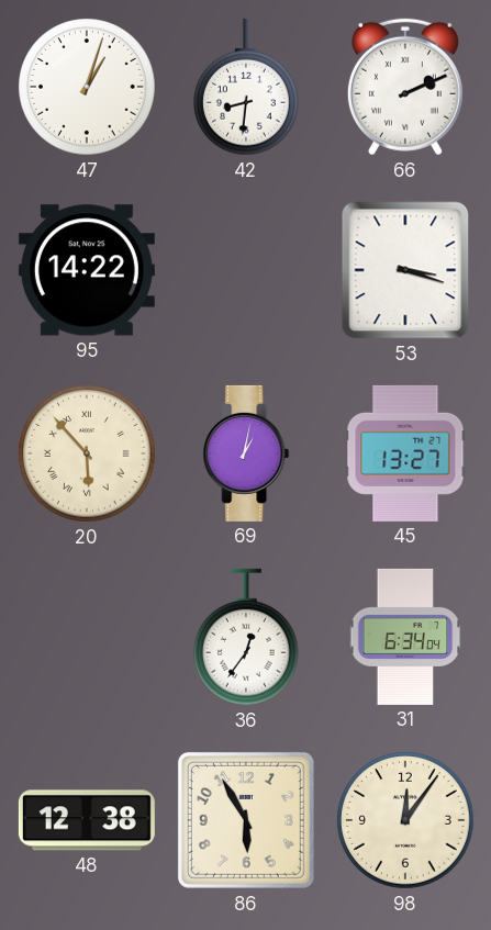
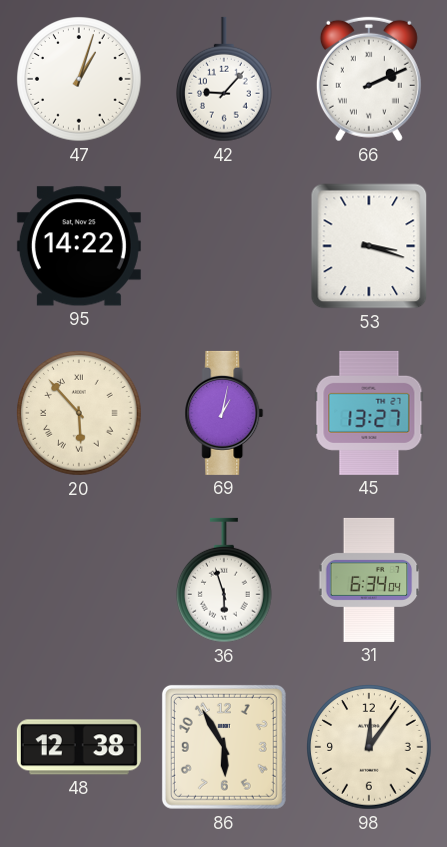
42: 8:31 -> 9:07
36: 12:36 -> 5:57
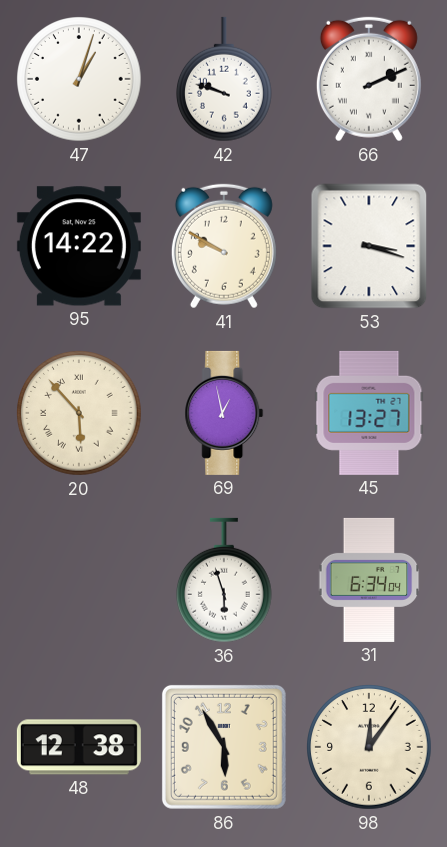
42: 9:07 -> 9:48
41: none -> 9:50
69: 1:02 -> 12:58
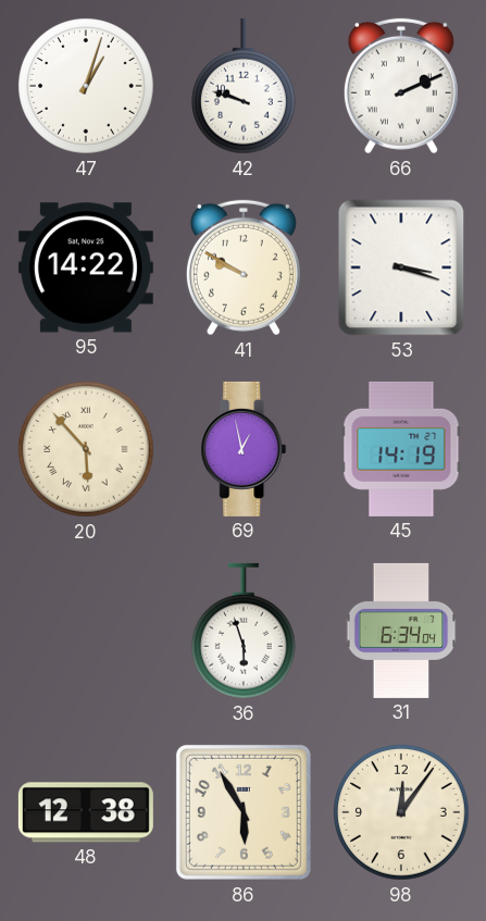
45: 13:27 -> 14:19
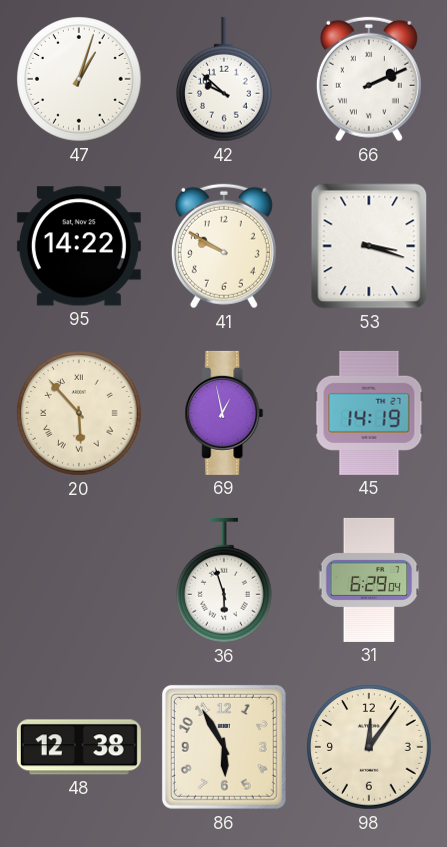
42: 9:48 -> 9:52
31: 6:34 -> 6:29
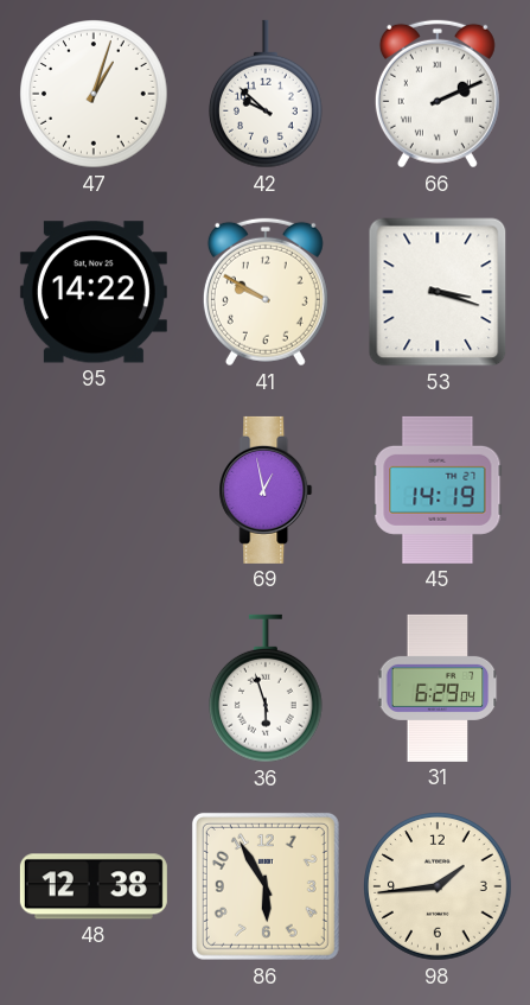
20: 5:53 -> none
98: 12:06 -> 1:44
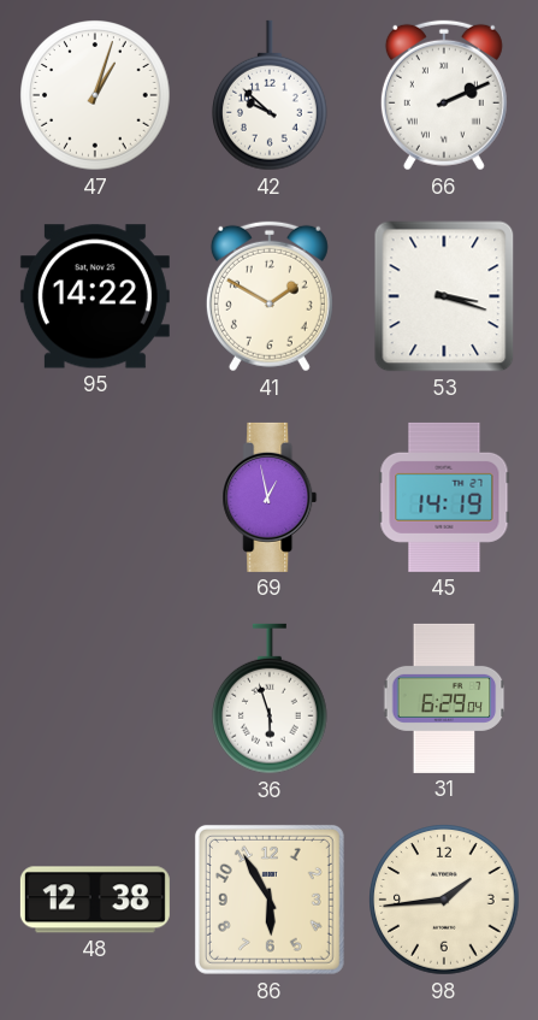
41: 9:50 -> 1:50
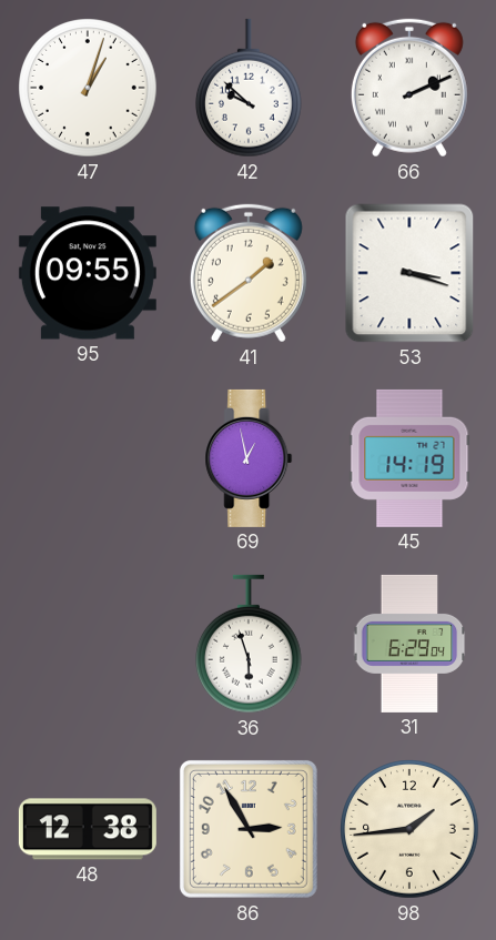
95: 14:22 -> 09:55
41: 1:50 -> 1:39
86: 5:55 -> 2:55
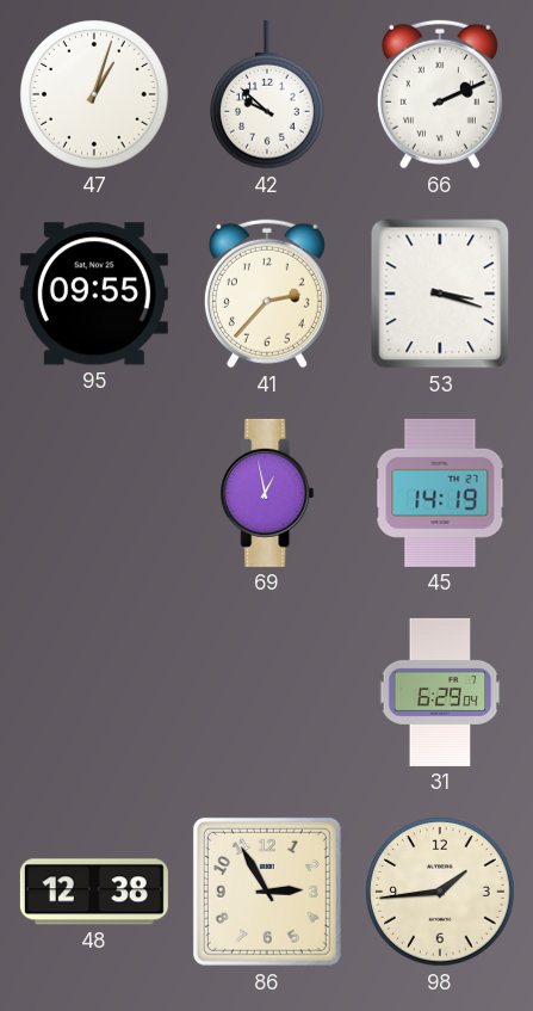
41: 1:39 -> 2:37
36: 5:57 -> none
